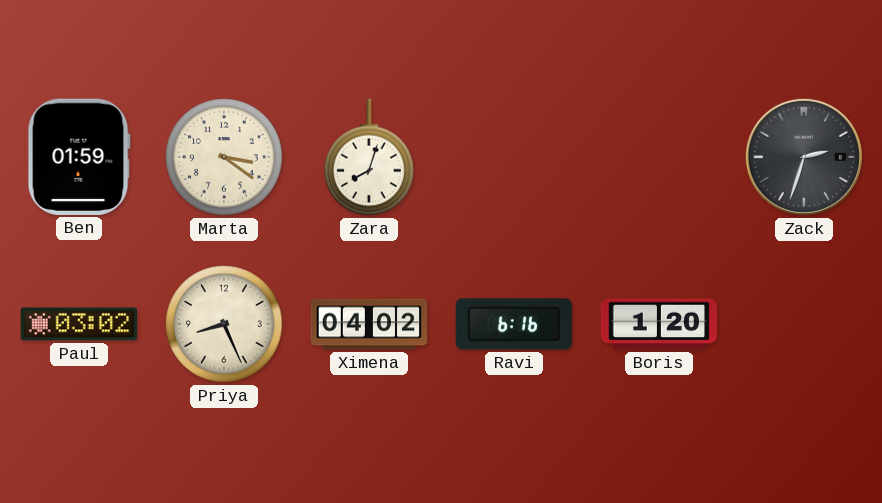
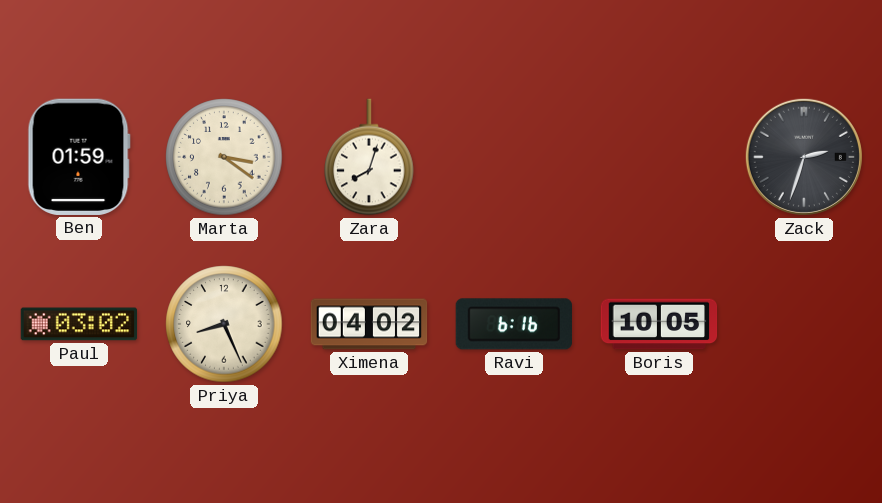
Boris: 1:20 -> 10:05
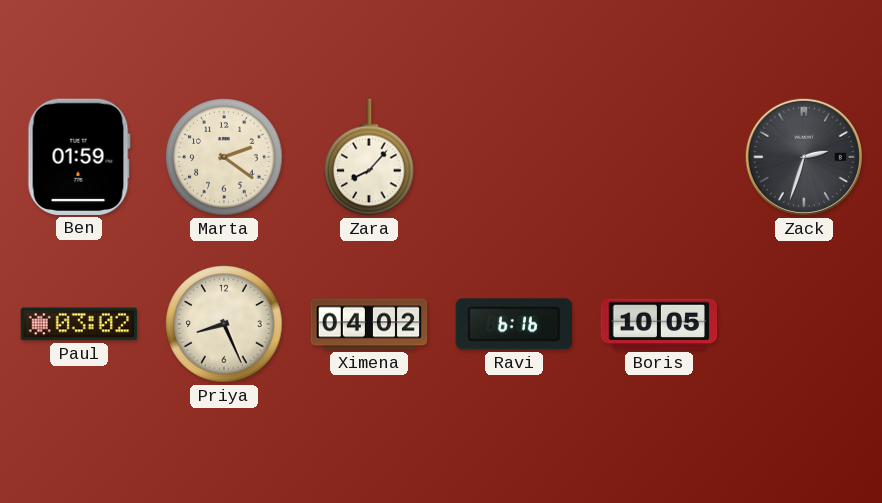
Marta: 3:21 -> 2:21
Zara: 8:03 -> 8:07
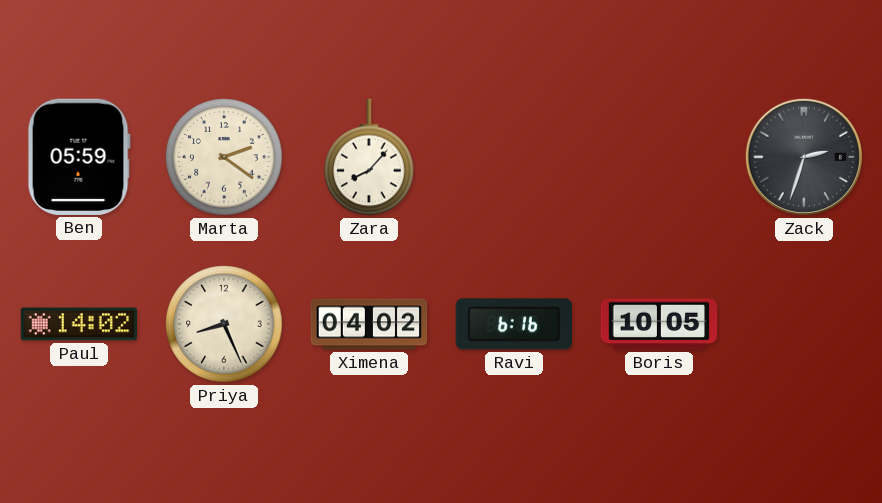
Ben: 01:59 -> 05:59
Paul: 03:02 -> 14:02
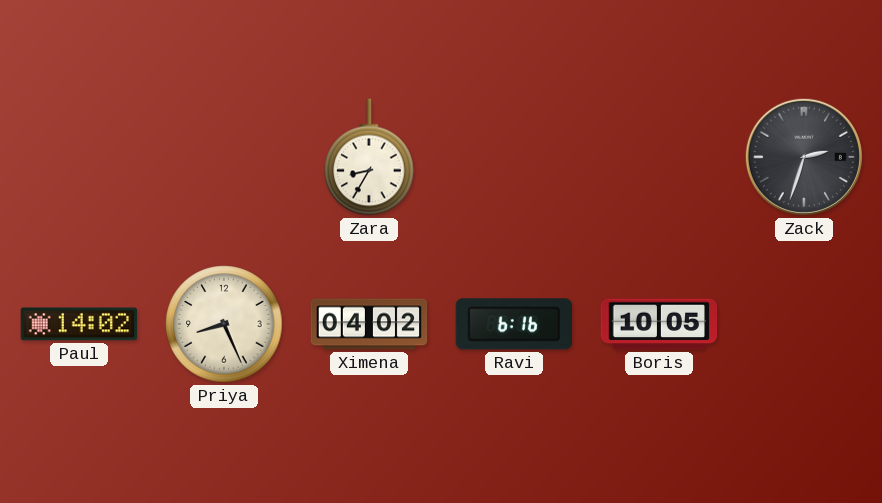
Ben: 05:59 -> none
Marta: 2:21 -> none
Zara: 8:07 -> 8:35
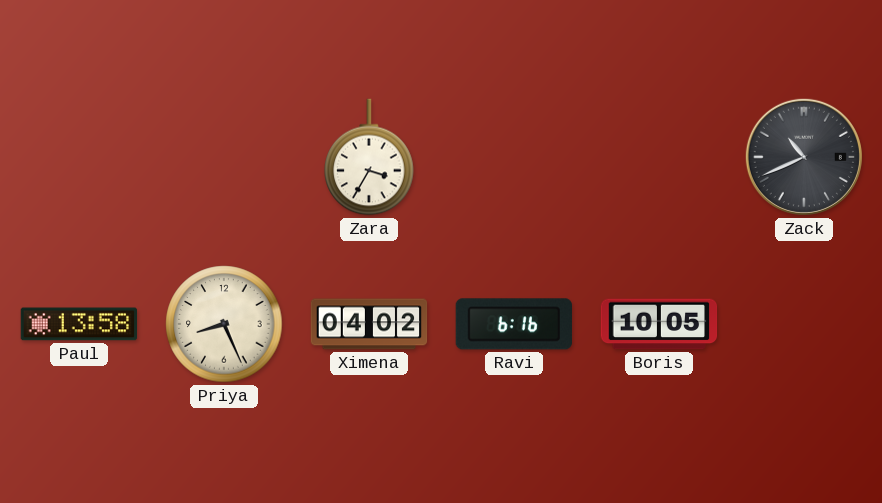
Zara: 8:35 -> 3:35
Zack: 2:33 -> 10:41
Paul: 14:02 -> 13:58
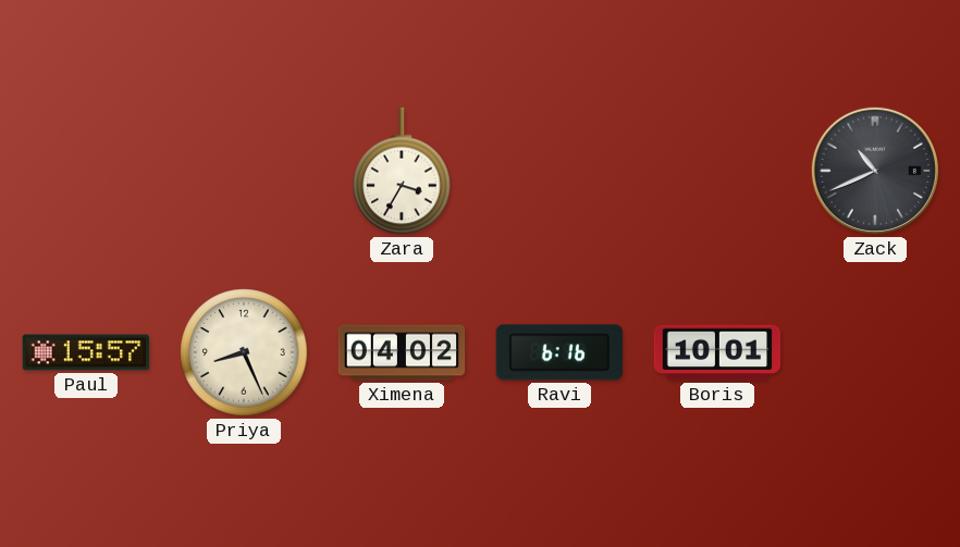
Paul: 13:58 -> 15:57
Boris: 10:05 -> 10:01
